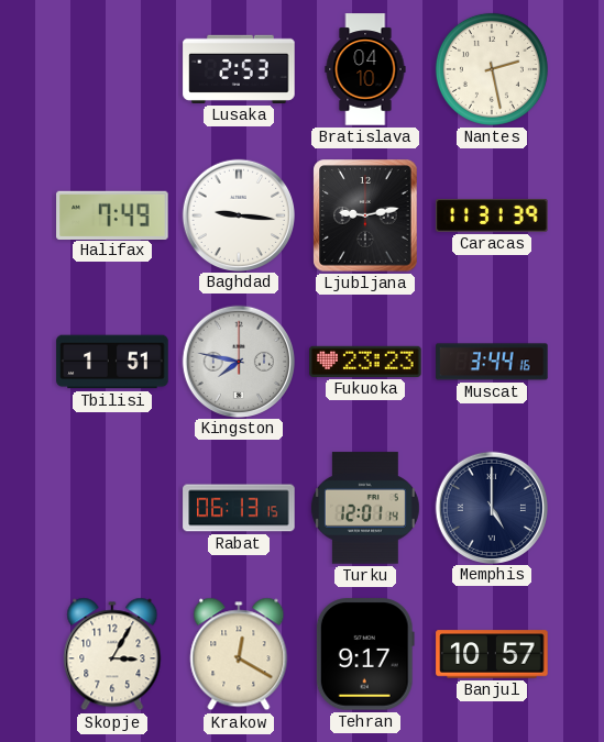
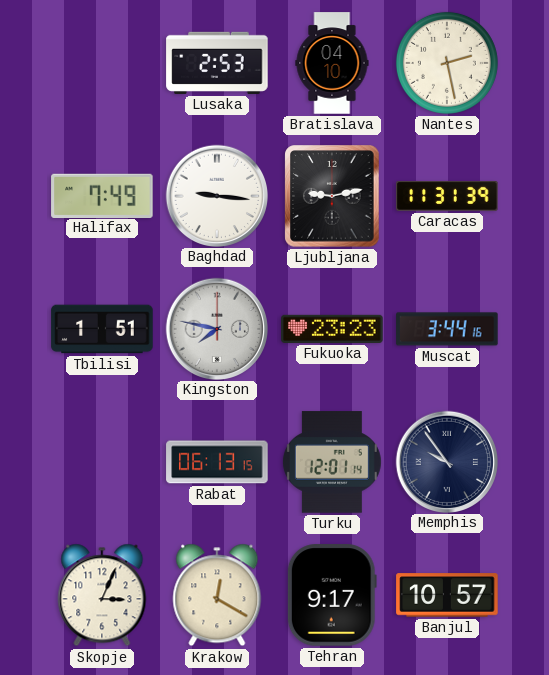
Memphis: 5:00 -> 9:54
Skopje: 3:05 -> 3:04
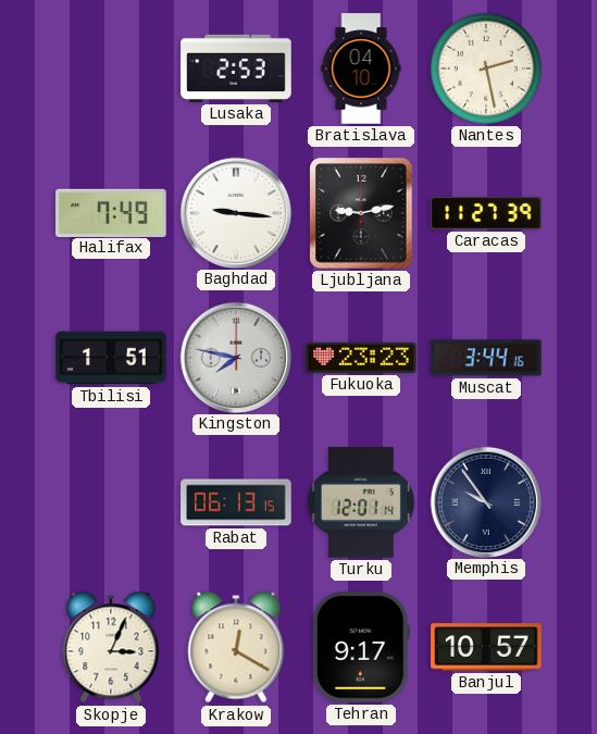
Caracas: 11:31 -> 11:27
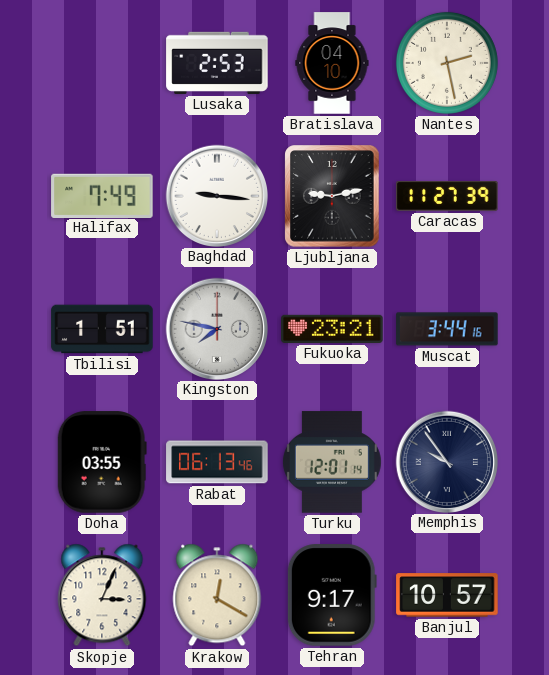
Fukuoka: 23:23 -> 23:21
Doha: none -> 03:55
Rabat: 06:13:15 -> 06:13:46
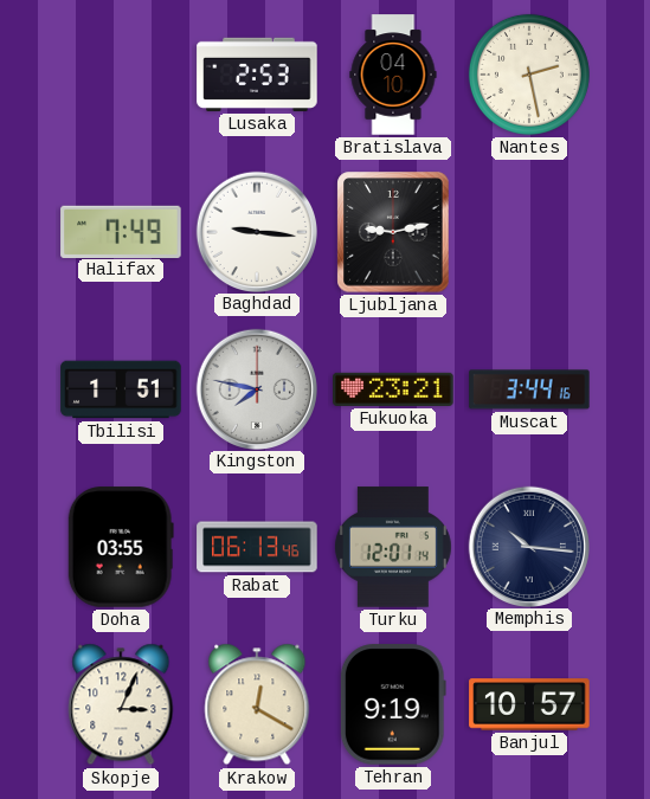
Caracas: 11:27 -> none
Memphis: 9:54 -> 10:16
Tehran: 9:17 -> 9:19
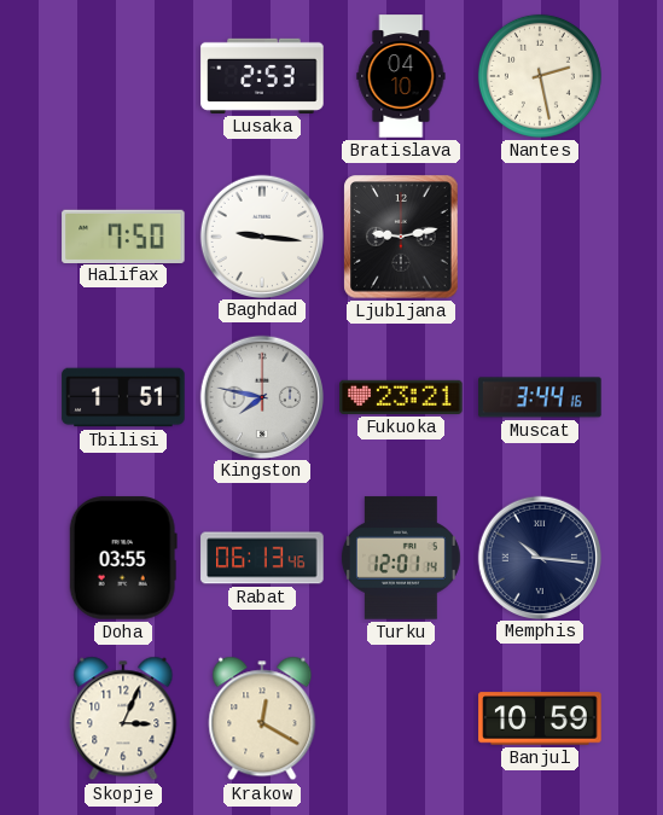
Halifax: 7:49 -> 7:50
Tehran: 9:19 -> none
Banjul: 10:57 -> 10:59
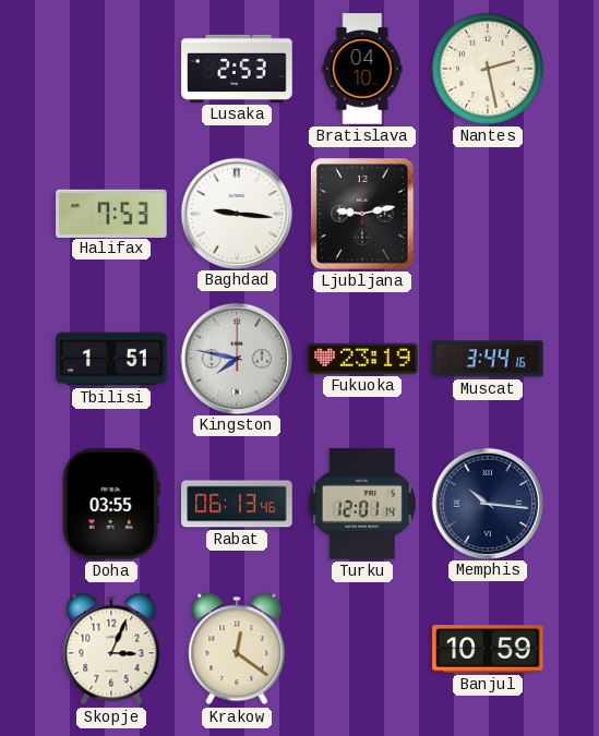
Halifax: 7:50 -> 7:53
Fukuoka: 23:21 -> 23:19
Krakow: 12:20 -> 12:21
